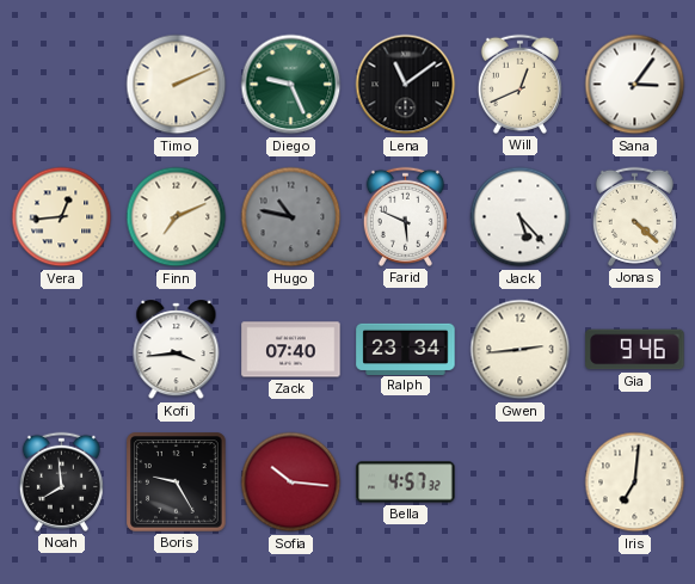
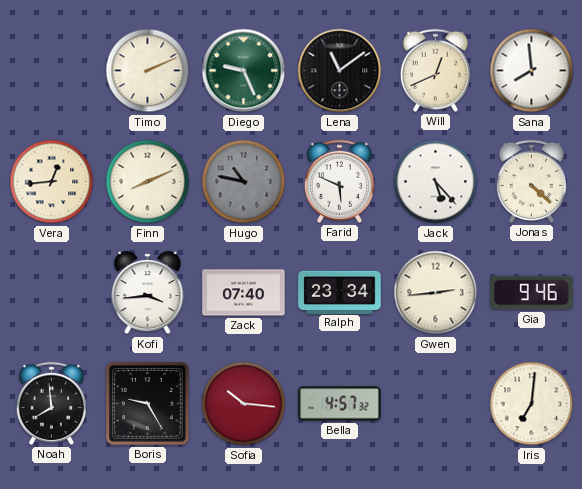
Sana: 3:06 -> 7:59
Finn: 7:11 -> 8:11
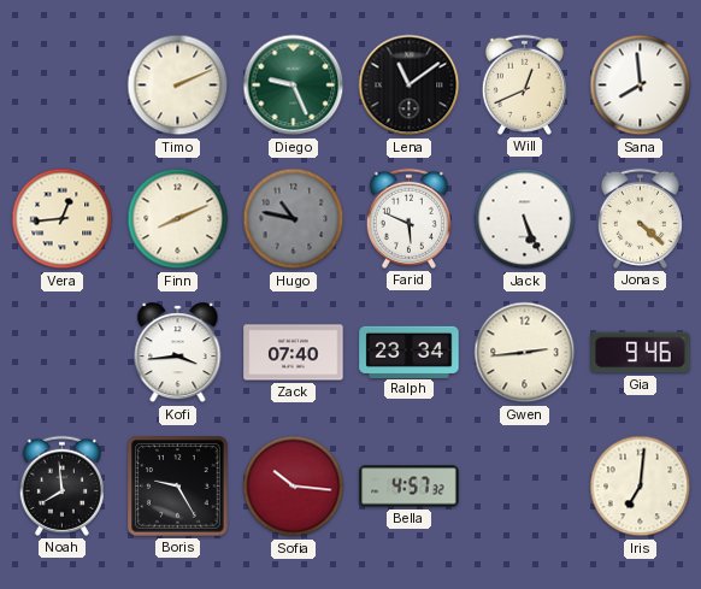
Jack: 5:23 -> 5:26
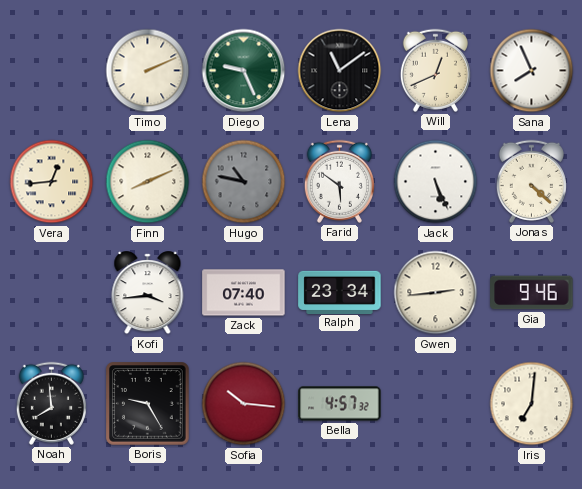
Sana: 7:59 -> 7:56
Farid: 5:49 -> 5:51
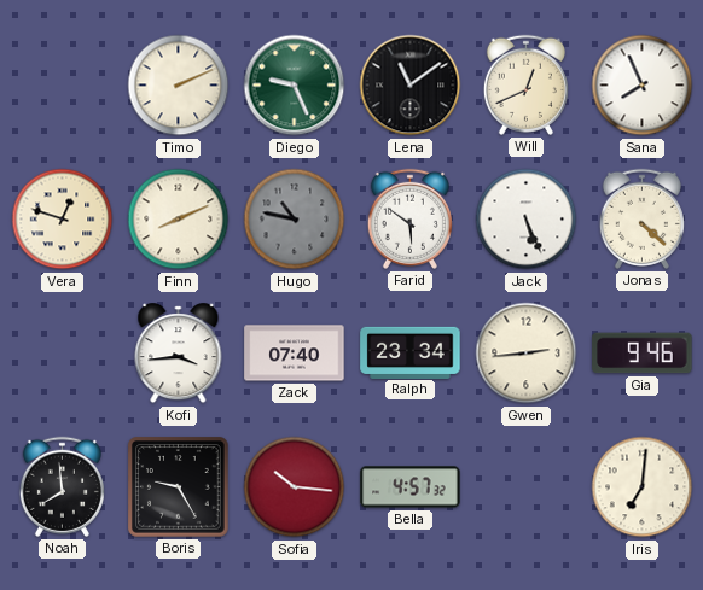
Vera: 12:44 -> 12:48
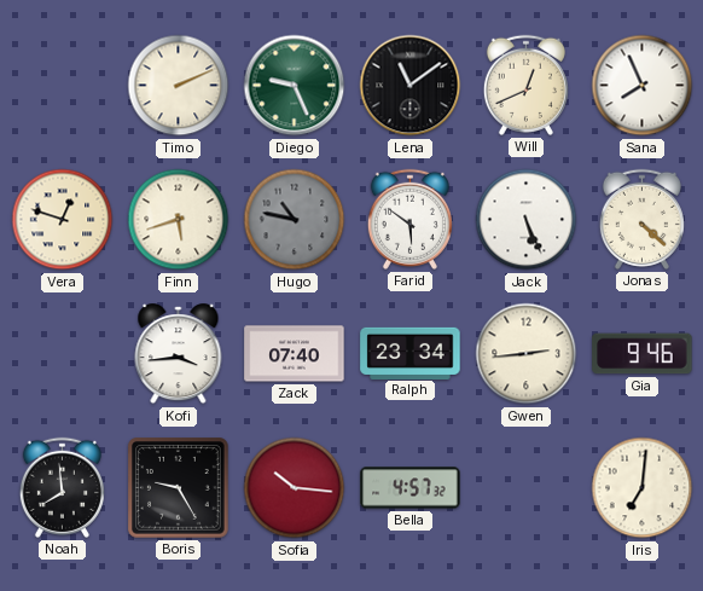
Finn: 8:11 -> 5:42
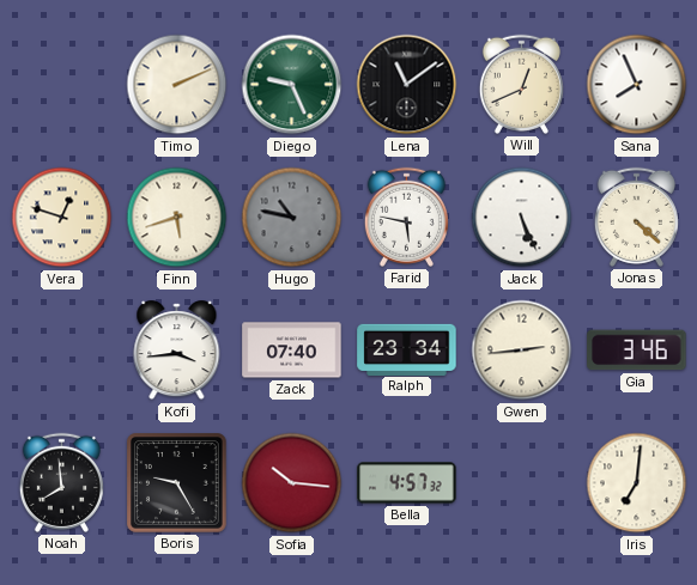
Farid: 5:51 -> 5:47
Gia: 9:46 -> 3:46
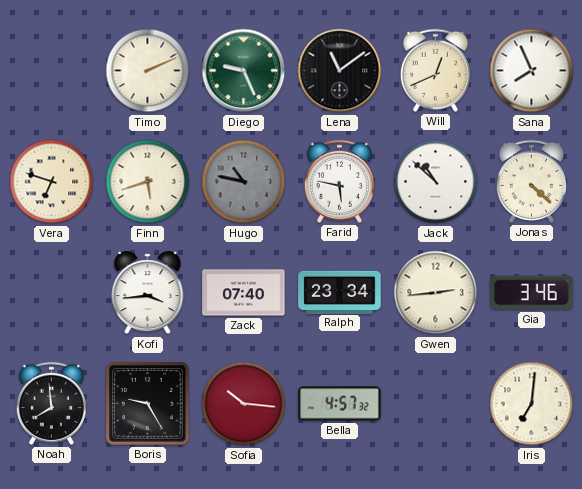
Vera: 12:48 -> 6:48
Jack: 5:26 -> 10:52
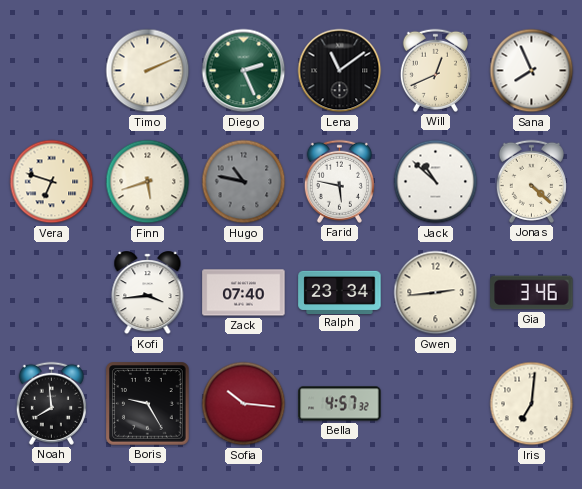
Diego: 9:26 -> 2:26
